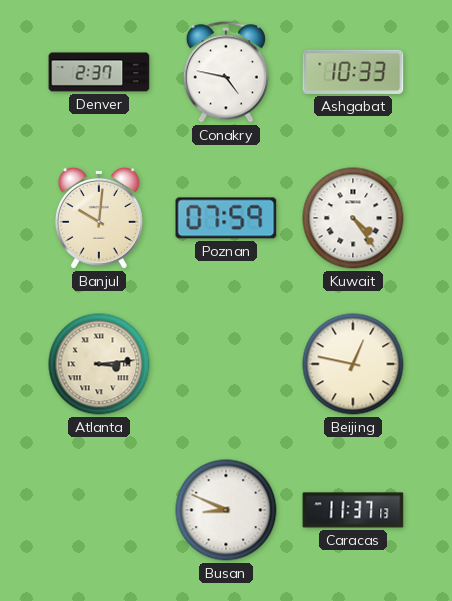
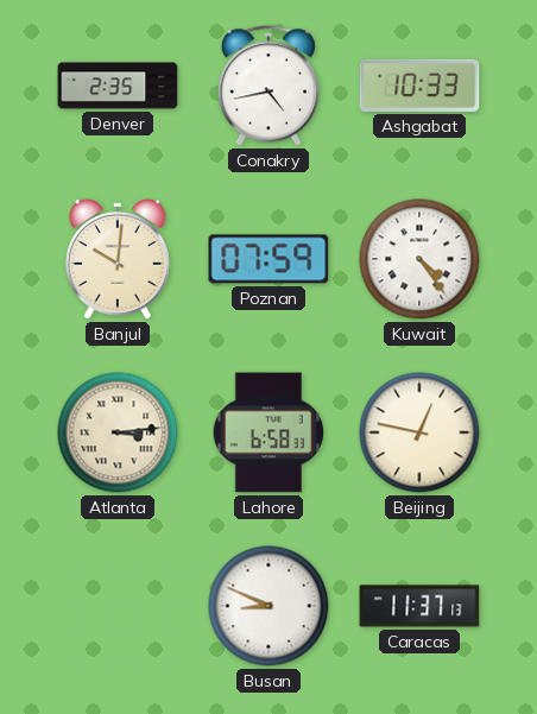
Denver: 2:37 -> 2:35
Conakry: 4:47 -> 4:43
Lahore: none -> 6:58
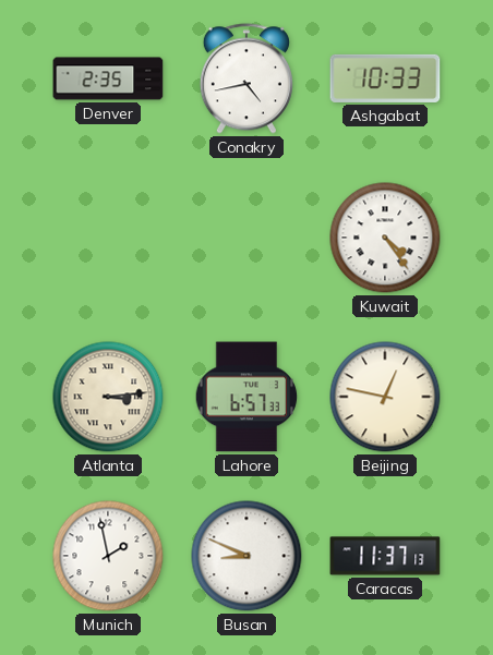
Banjul: 10:01 -> none
Poznan: 07:59 -> none
Lahore: 6:58 -> 6:57
Munich: none -> 1:58
